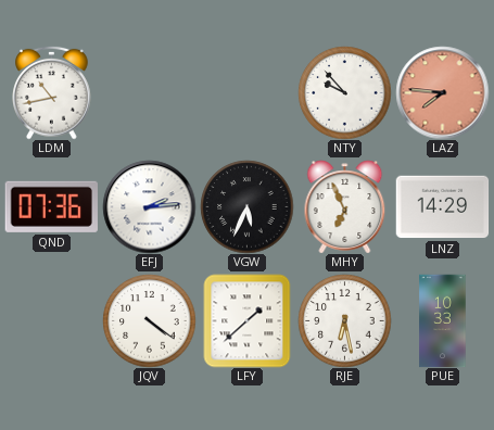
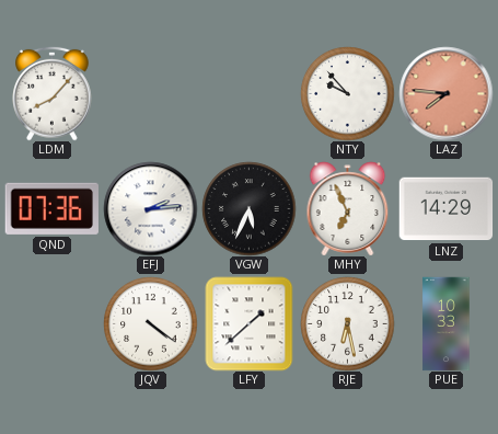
LDM: 10:43 -> 8:07
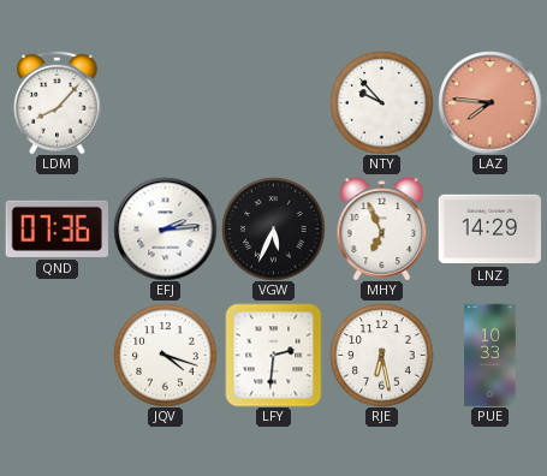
JQV: 4:21 -> 4:18
LFY: 1:38 -> 2:31
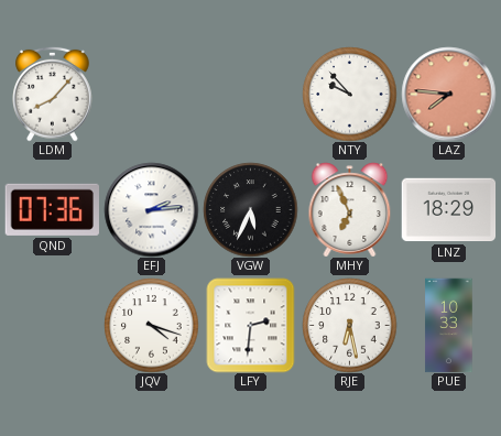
LNZ: 14:29 -> 18:29
